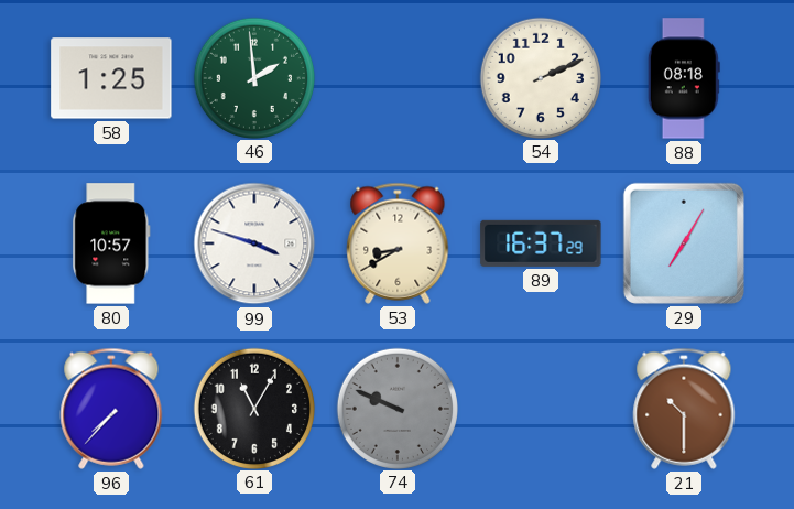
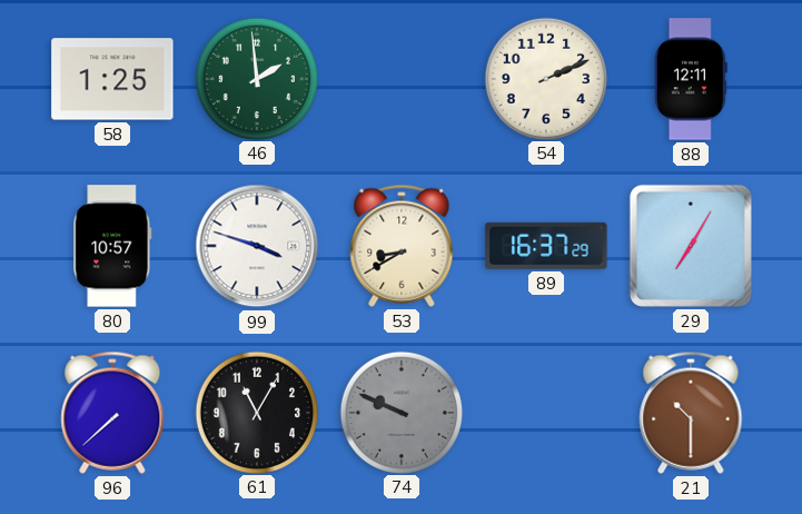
88: 08:18 -> 12:11
96: 7:37 -> 7:38
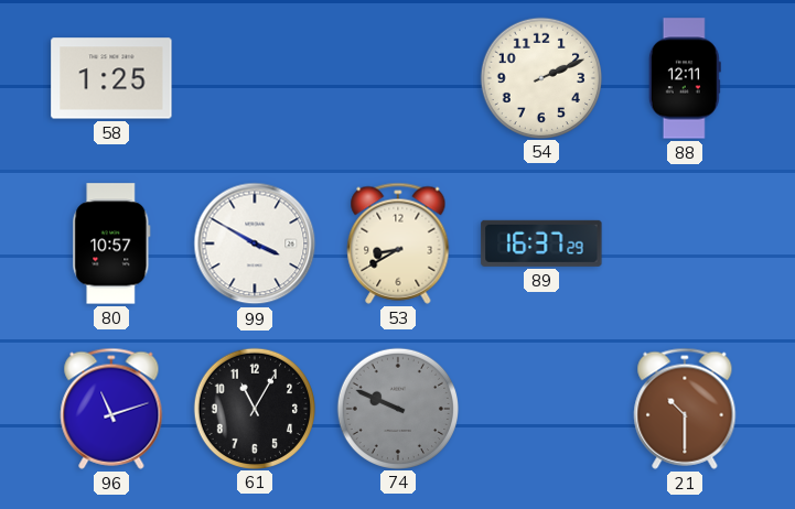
46: 1:59 -> none
99: 3:48 -> 3:50
29: 7:05 -> none
96: 7:38 -> 11:12
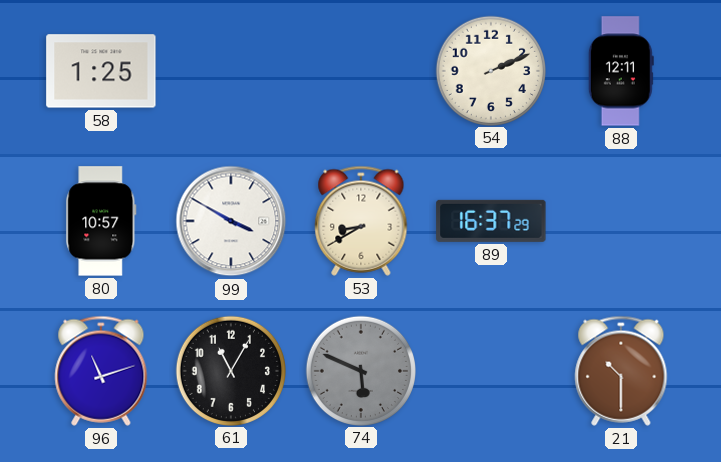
74: 9:49 -> 5:49
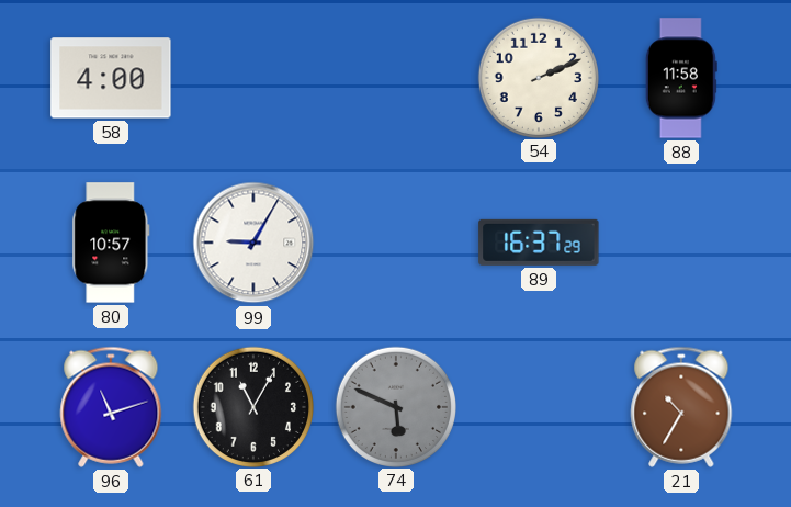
58: 1:25 -> 4:00
88: 12:11 -> 11:58
99: 3:50 -> 9:05
53: 8:40 -> none
21: 10:30 -> 10:35
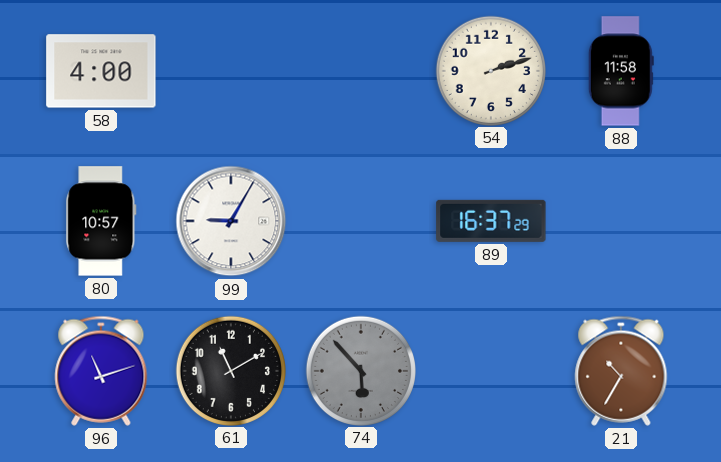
54: 2:11 -> 2:12
61: 11:05 -> 11:10
74: 5:49 -> 5:53
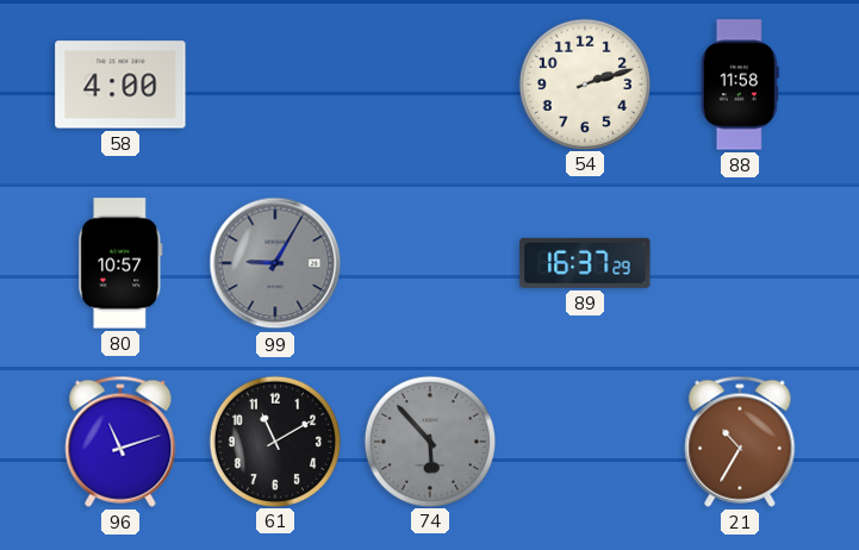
99 dial: white -> grey
